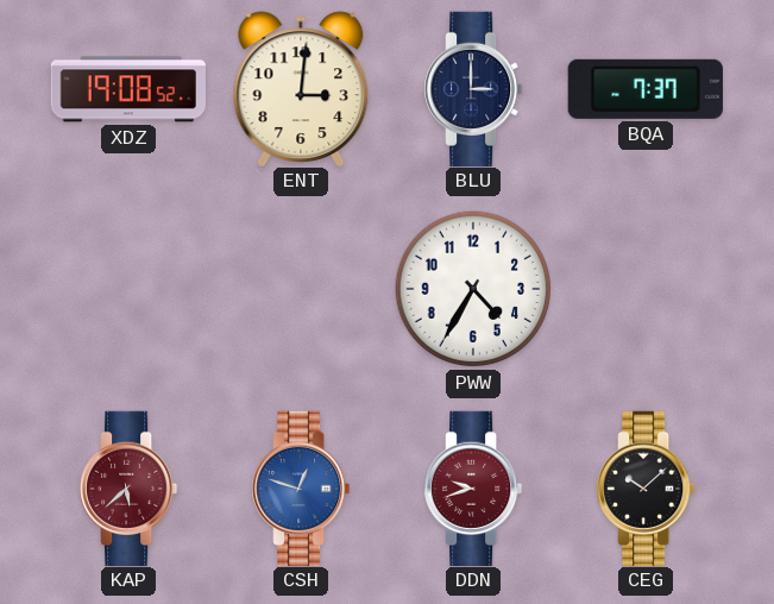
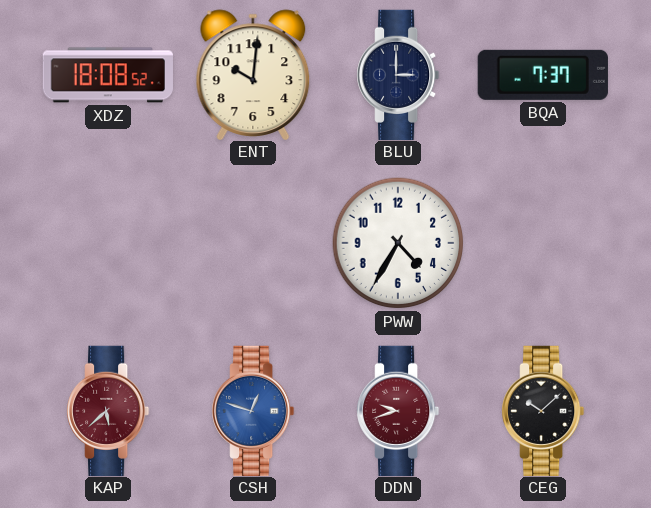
XDZ: 19:08 -> 18:08
ENT: 3:01 -> 10:01
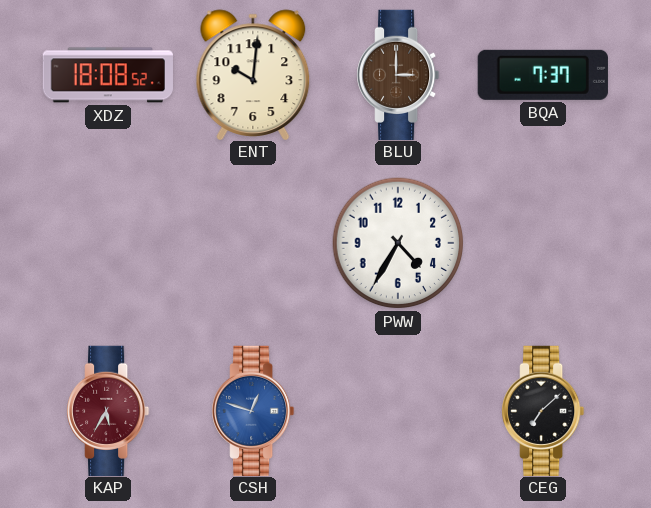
BLU dial: navy -> brown
KAP: 5:38 -> 5:35
DDN: 9:42 -> none
CEG: 10:08 -> 7:08
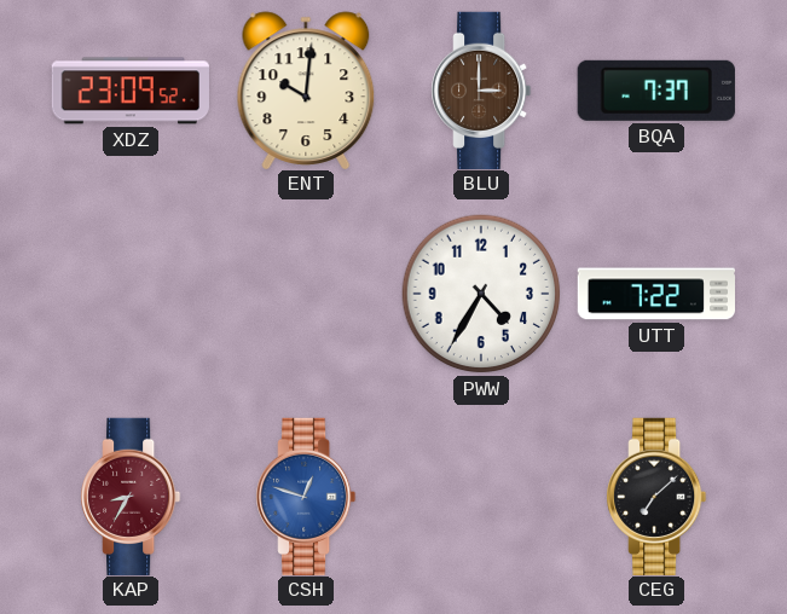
XDZ: 18:08 -> 23:09
UTT: none -> 7:22
KAP: 5:35 -> 8:35
